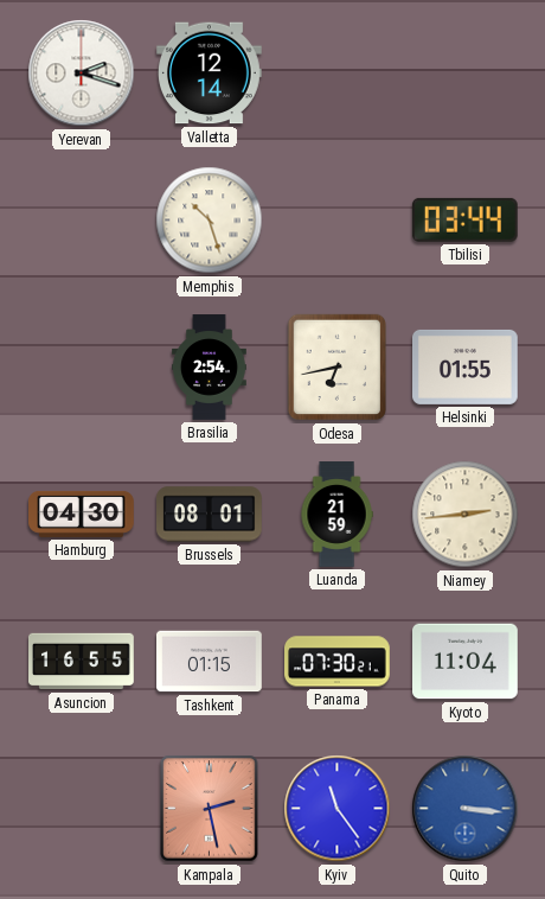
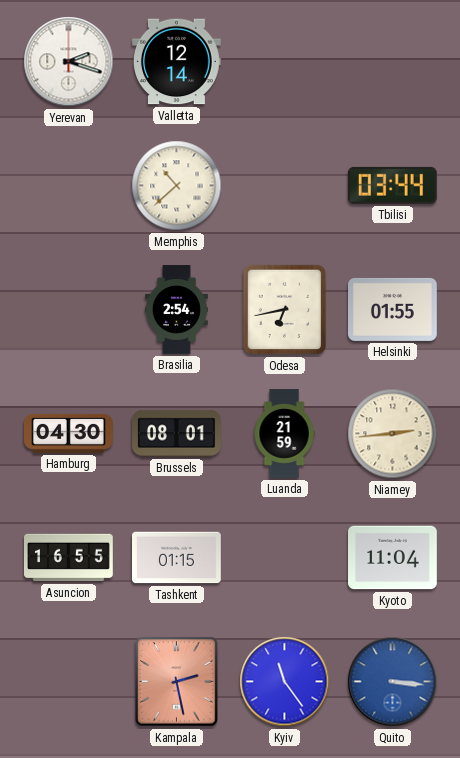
Memphis: 10:27 -> 10:38
Panama: 07:30 -> none
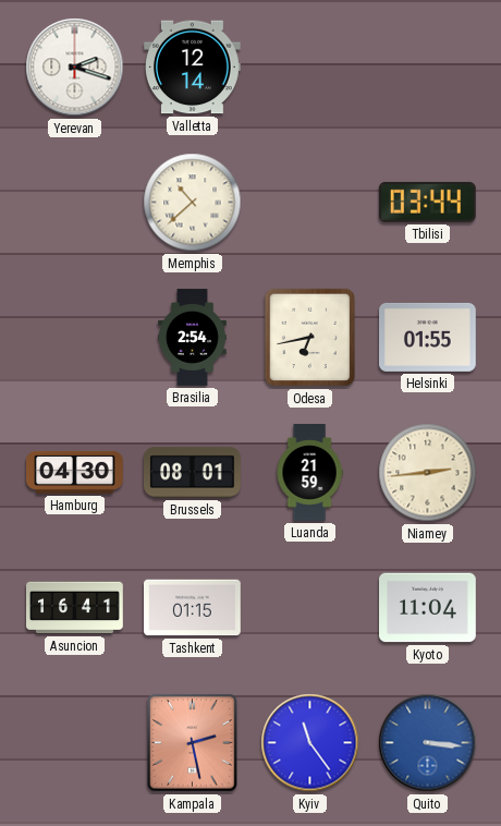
Asuncion: 16:55 -> 16:41
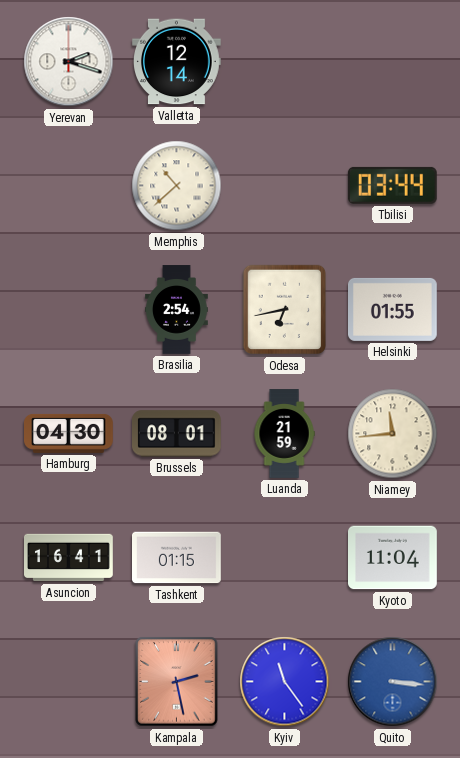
Niamey: 2:44 -> 11:44
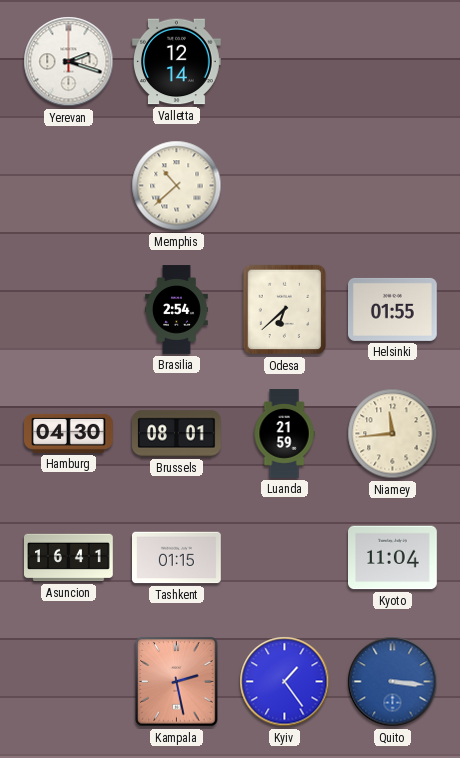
Tbilisi: 03:44 -> none
Odesa: 6:43 -> 6:38
Kyiv: 11:24 -> 1:24
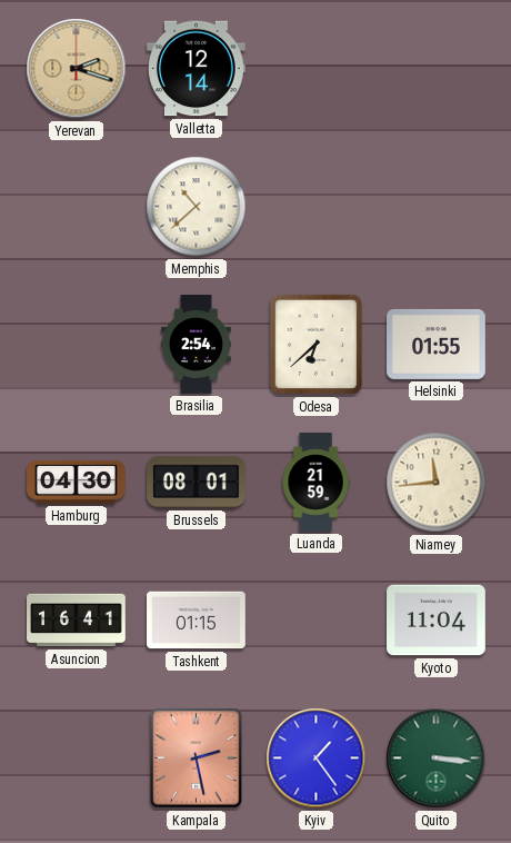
Yerevan dial: white -> champagne
Quito dial: blue -> green
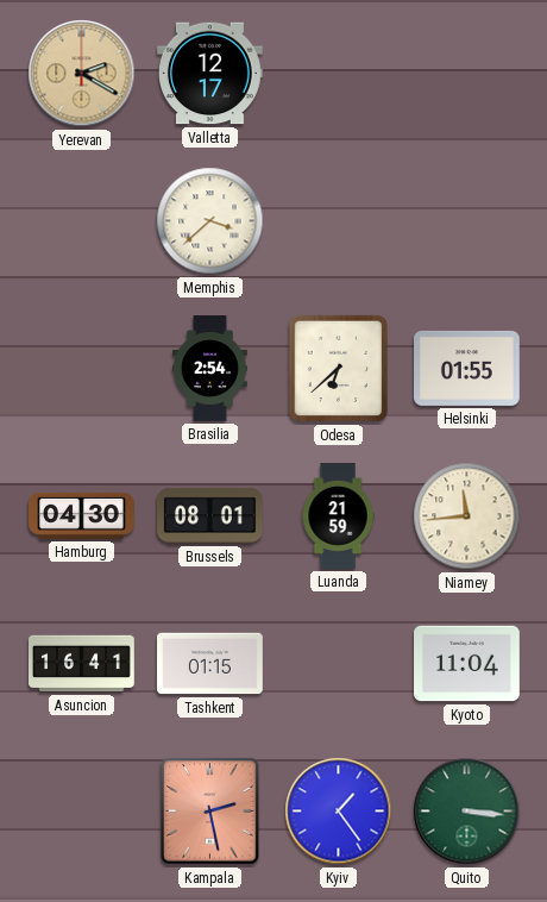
Yerevan: 2:18 -> 2:20
Valletta: 12:14 -> 12:17
Memphis: 10:38 -> 3:38
